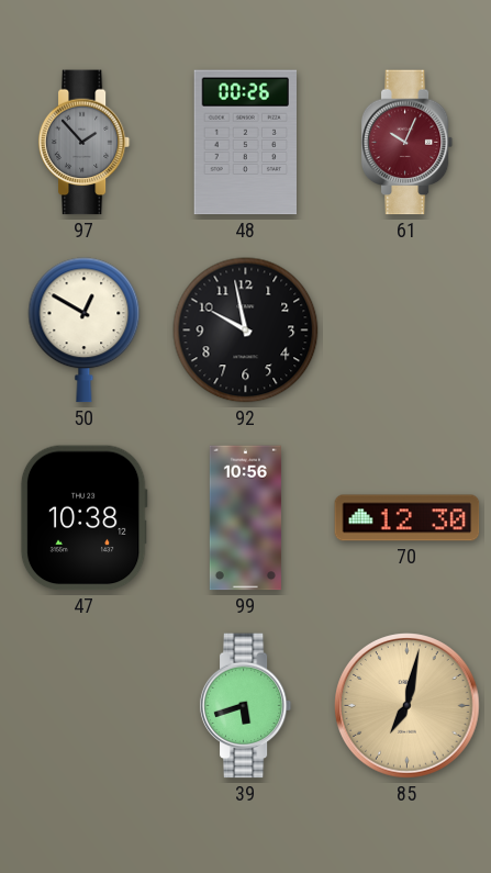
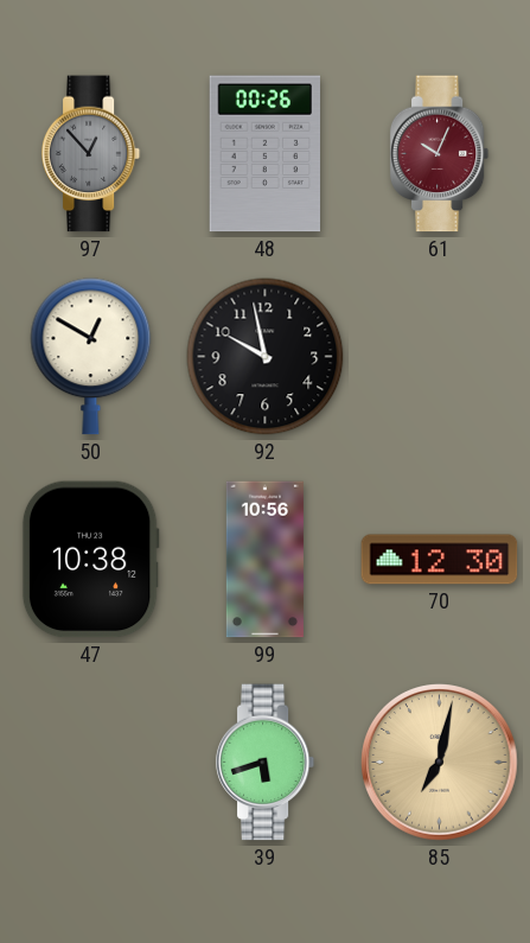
97: 1:53 -> 12:53
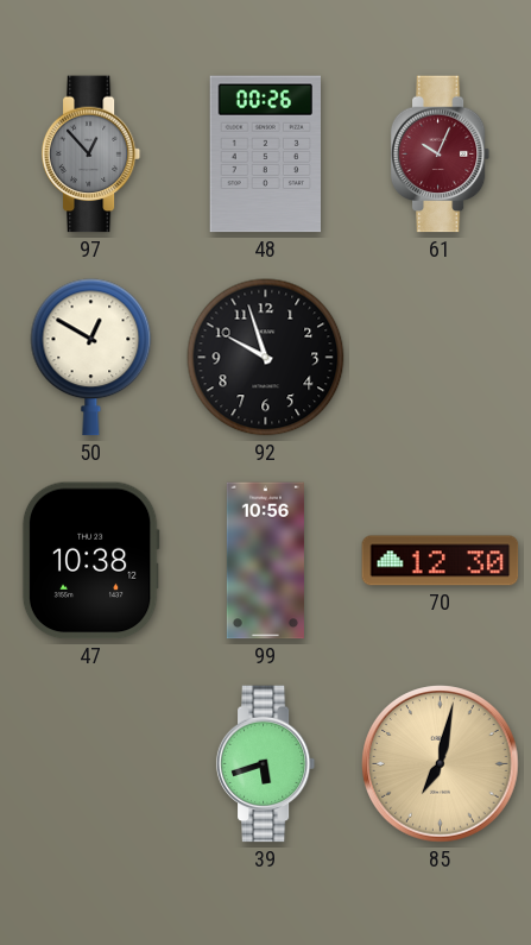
92: 9:58 -> 9:57
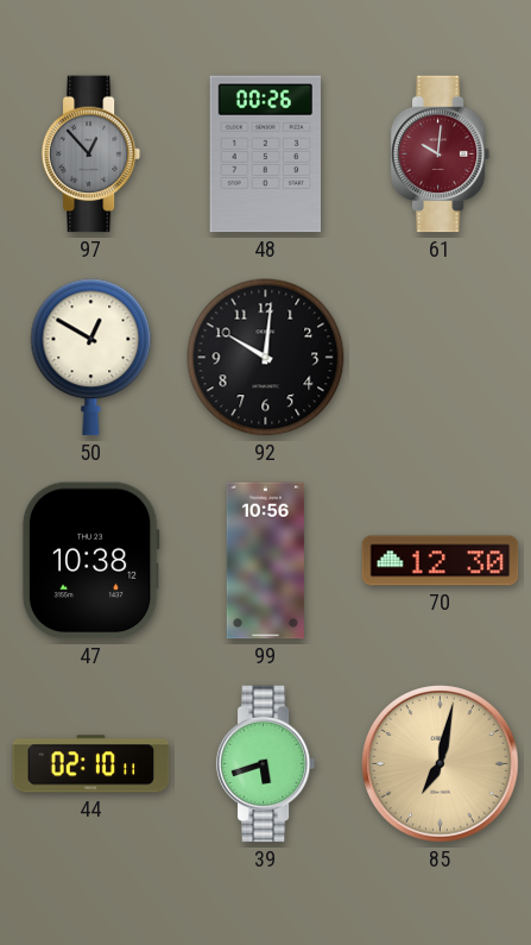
61: 10:04 -> 10:01
92: 9:57 -> 10:01
44: none -> 02:10
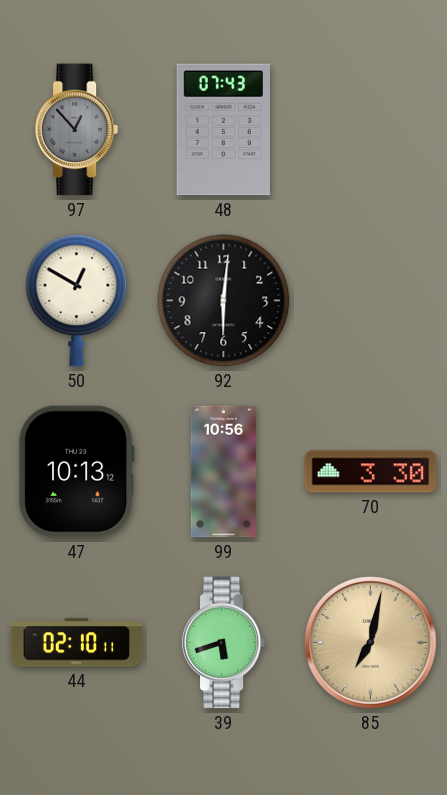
48: 00:26 -> 07:43
61: 10:01 -> none
92: 10:01 -> 6:01
47: 10:38 -> 10:13
70: 12:30 -> 3:30
